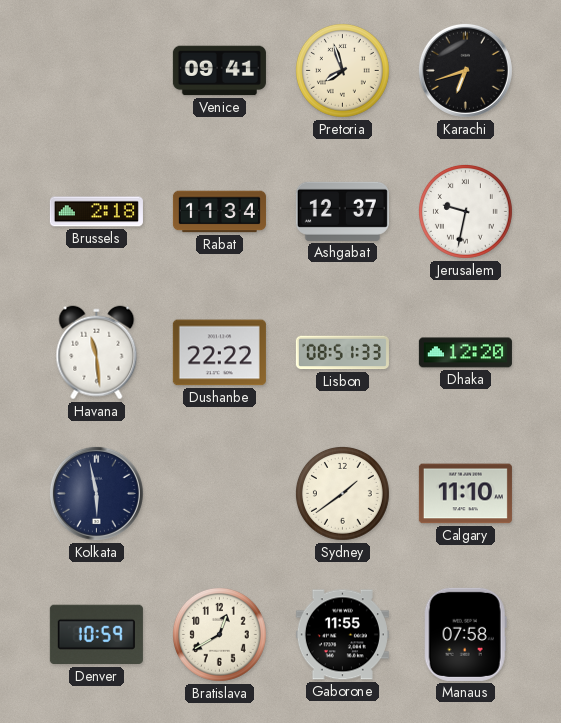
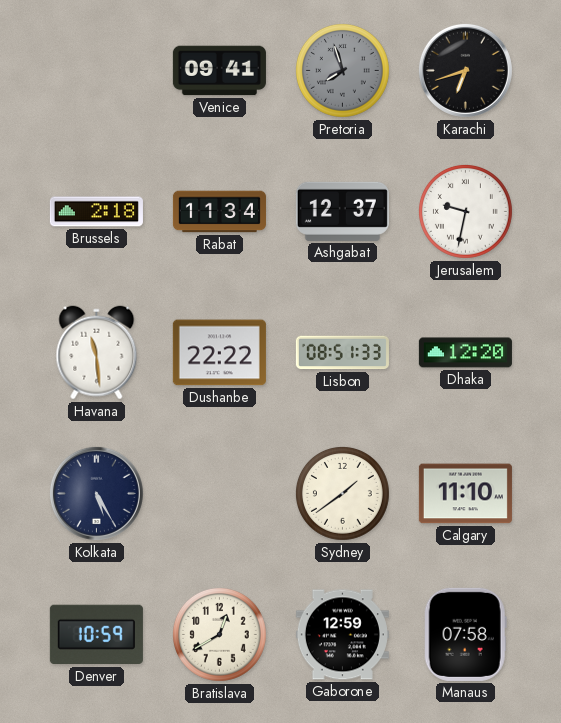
Pretoria dial: cream -> grey
Kolkata: 5:58 -> 5:25
Gaborone: 11:55 -> 12:59
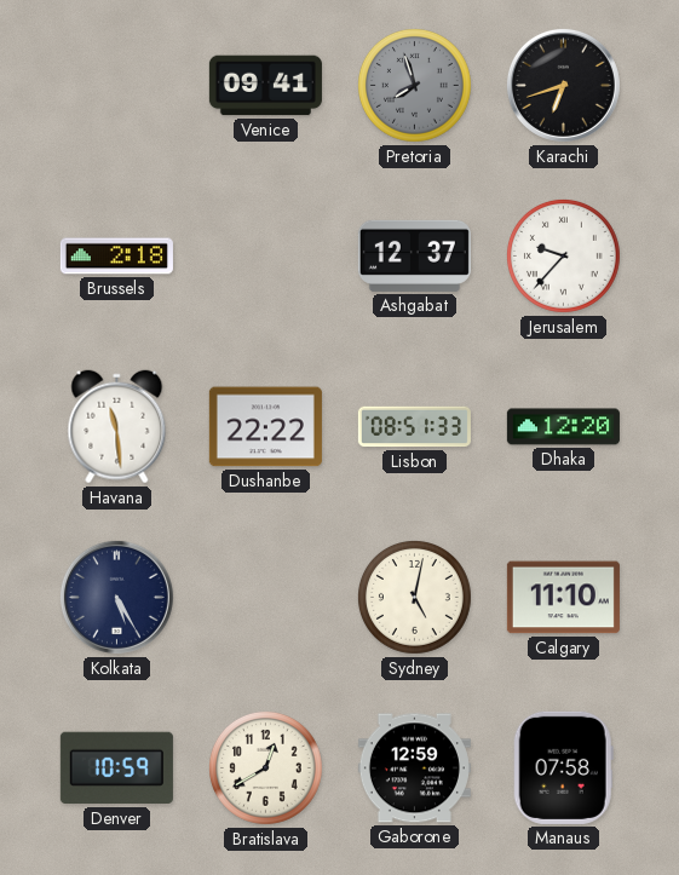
Rabat: 11:34 -> none
Jerusalem: 9:32 -> 9:37
Sydney: 1:39 -> 5:02
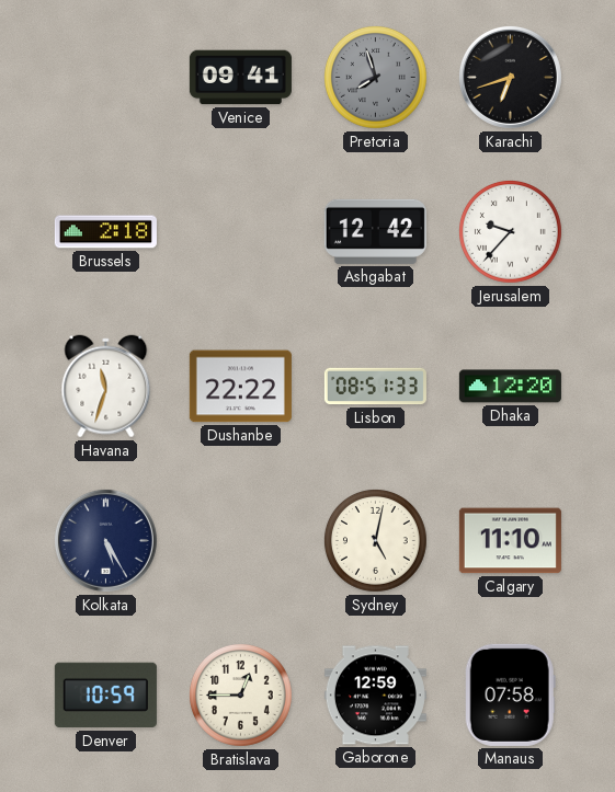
Ashgabat: 12:37 -> 12:42
Havana: 11:29 -> 11:33
Bratislava: 12:40 -> 12:45
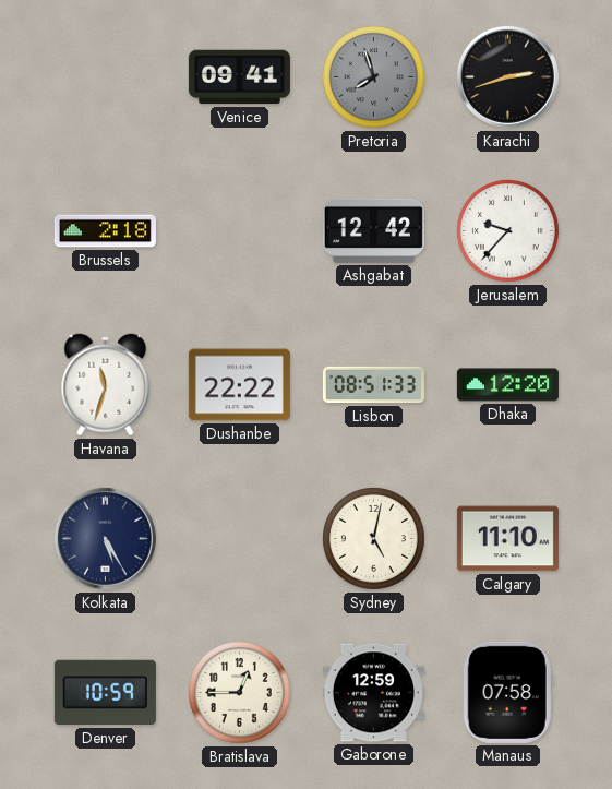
Karachi: 6:42 -> 2:42
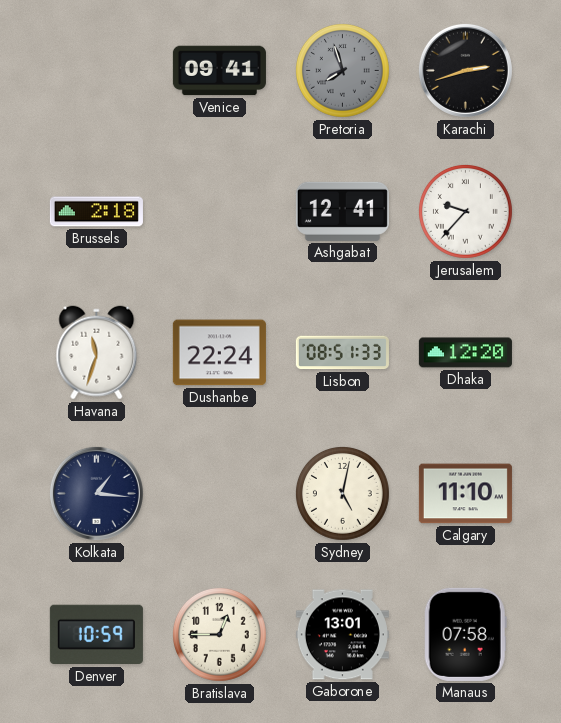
Ashgabat: 12:42 -> 12:41
Dushanbe: 22:22 -> 22:24
Kolkata: 5:25 -> 1:16
Gaborone: 12:59 -> 13:01
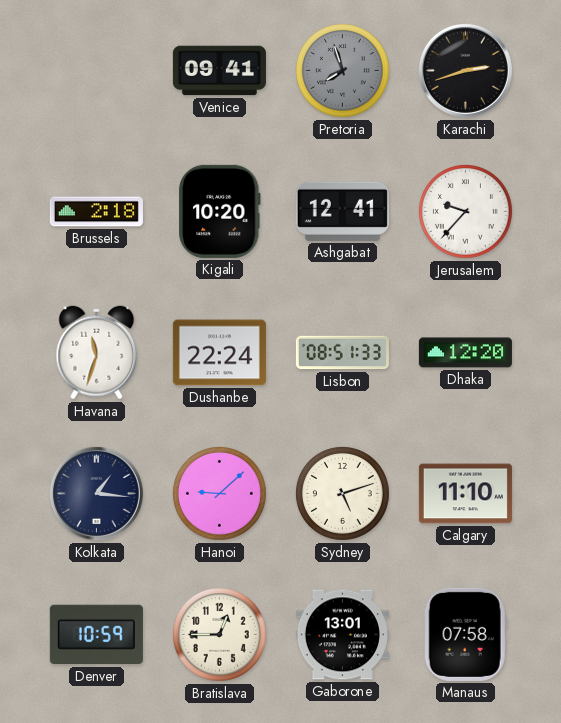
Kigali: none -> 10:20
Hanoi: none -> 9:08
Sydney: 5:02 -> 5:12
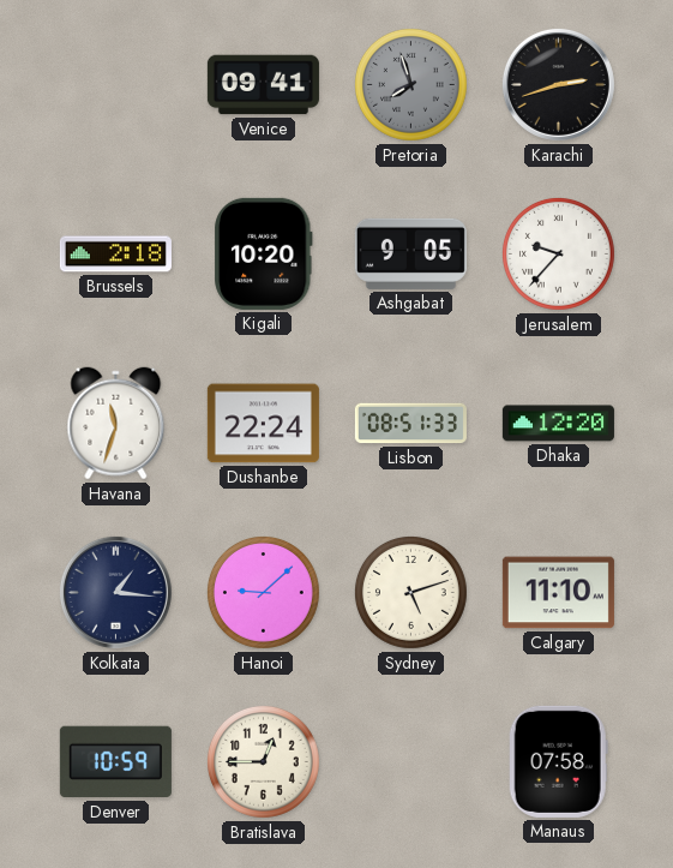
Ashgabat: 12:41 -> 9:05
Gaborone: 13:01 -> none
